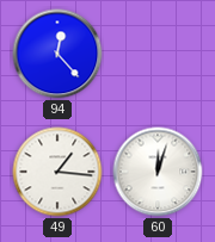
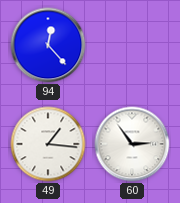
60: 12:03 -> 2:54
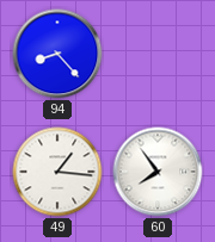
94: 12:23 -> 8:23
60: 2:54 -> 7:54
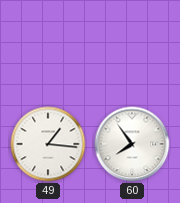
94: 8:23 -> none
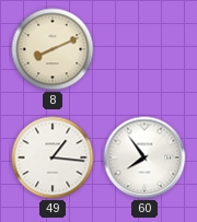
8: none -> 8:11
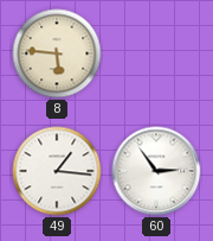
8: 8:11 -> 5:46
60: 7:54 -> 2:54
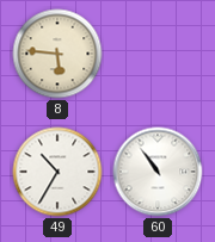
49: 1:16 -> 10:35
60: 2:54 -> 10:54
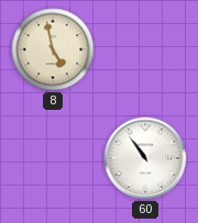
8: 5:46 -> 4:58
49: 10:35 -> none
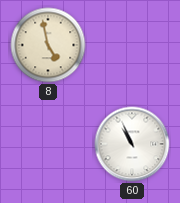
60: 10:54 -> 10:56
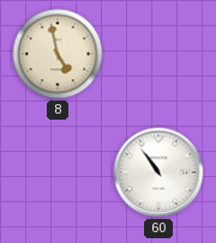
60: 10:56 -> 10:54
